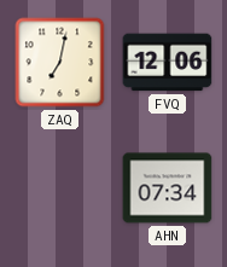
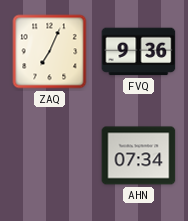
ZAQ: 7:02 -> 7:04
FVQ: 12:06 -> 9:36
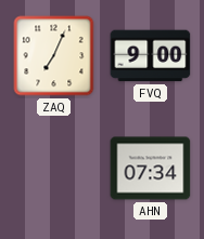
FVQ: 9:36 -> 9:00
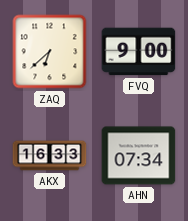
ZAQ: 7:04 -> 6:38
AKX: none -> 16:33
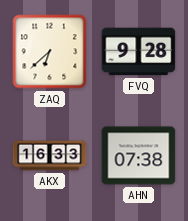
FVQ: 9:00 -> 9:28
AHN: 07:34 -> 07:38
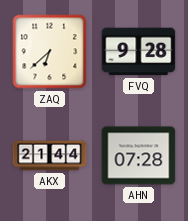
AKX: 16:33 -> 21:44
AHN: 07:38 -> 07:28
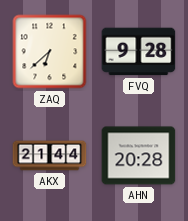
AHN: 07:28 -> 20:28
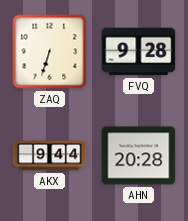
ZAQ: 6:38 -> 6:33
AKX: 21:44 -> 9:44
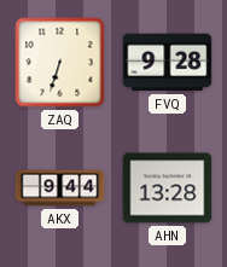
AHN: 20:28 -> 13:28
